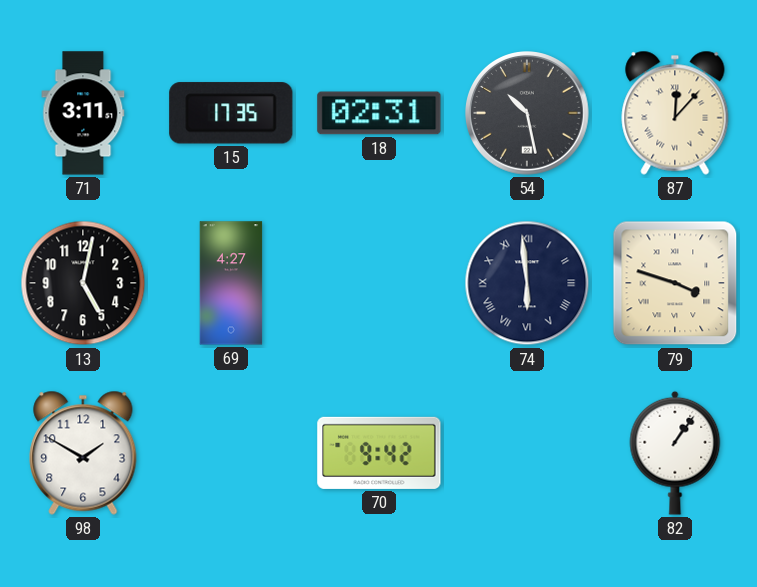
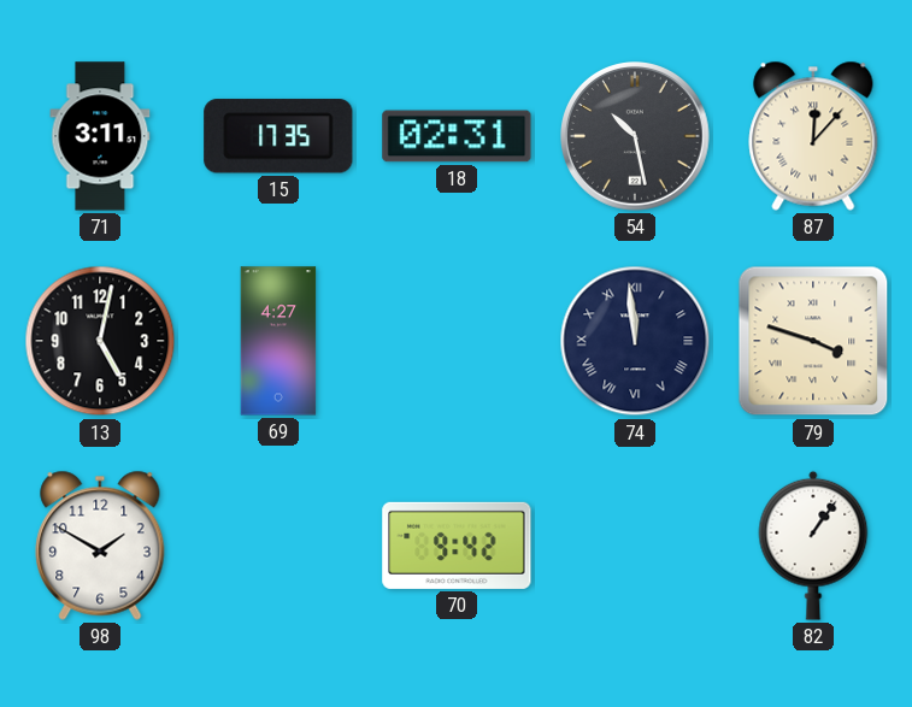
74: 5:59 -> 11:59
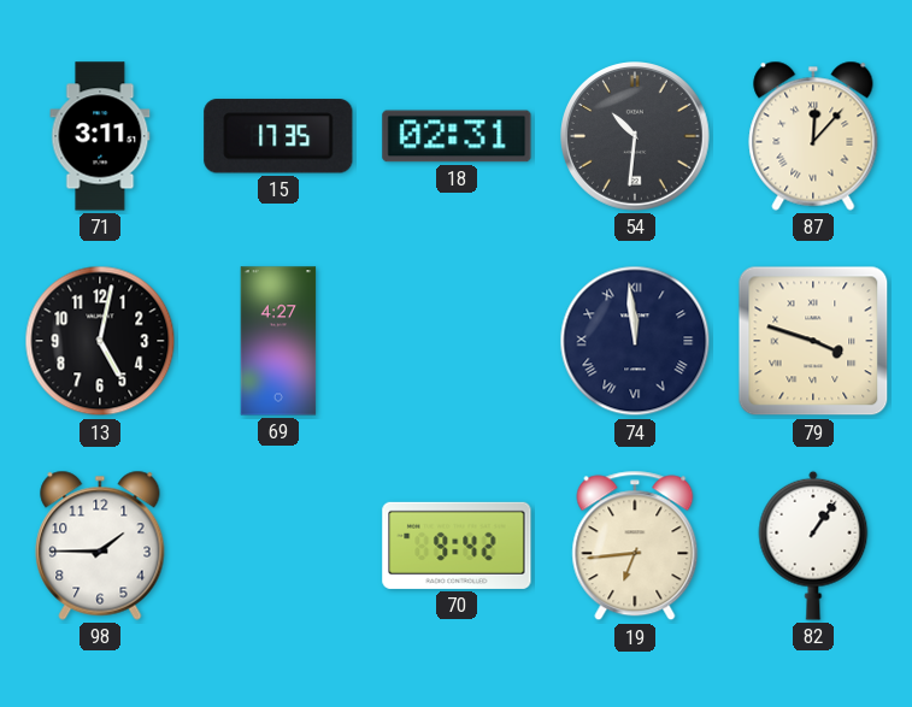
54: 10:28 -> 10:31
98: 1:50 -> 1:45
19: none -> 6:44
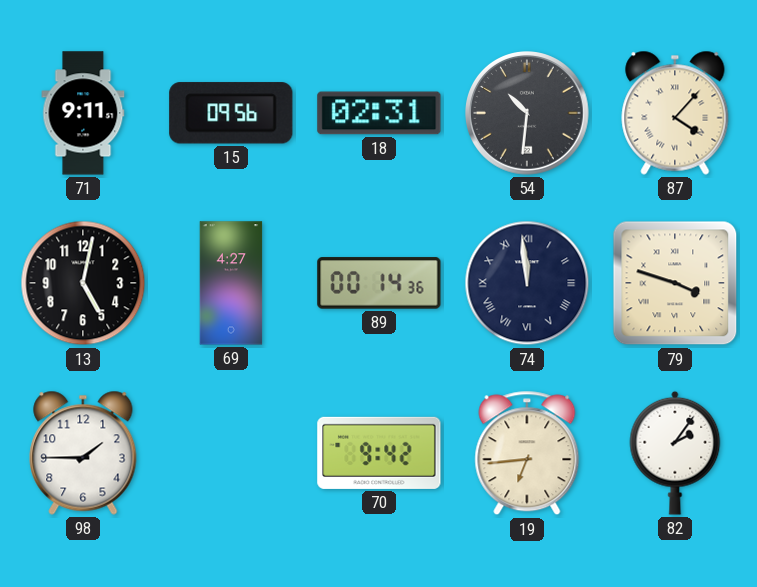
71: 3:11 -> 9:11
15: 17:35 -> 09:56
87: 12:07 -> 4:07
89: none -> 00:14
82: 1:06 -> 2:06
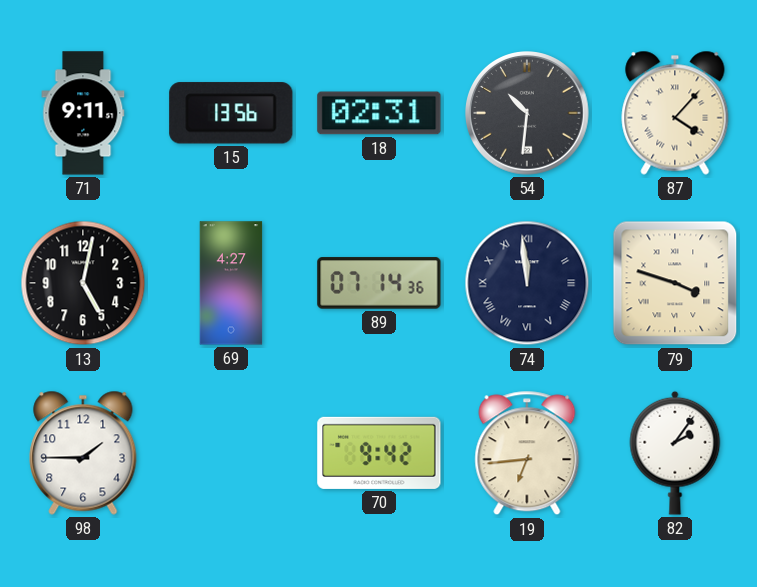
15: 09:56 -> 13:56
89: 00:14 -> 07:14
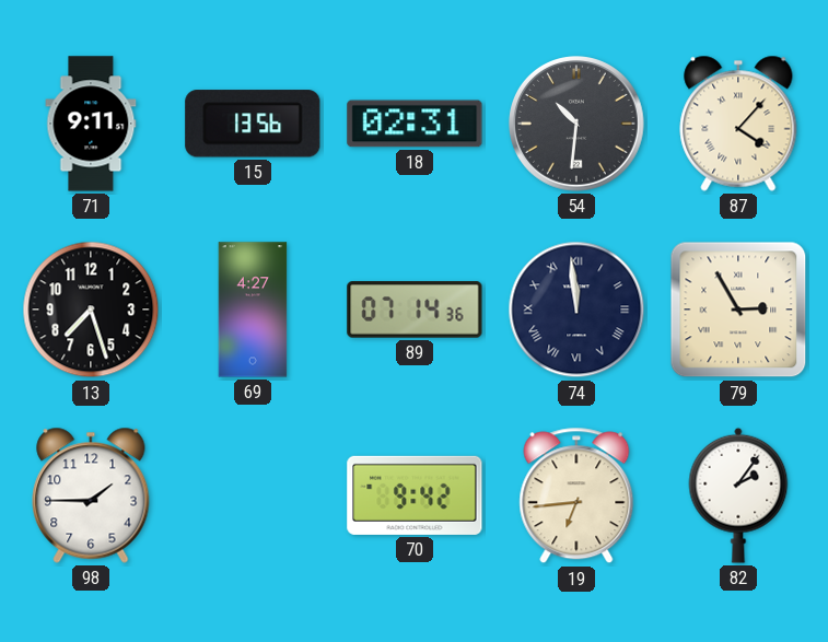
13: 5:02 -> 7:27
79: 3:48 -> 2:55
